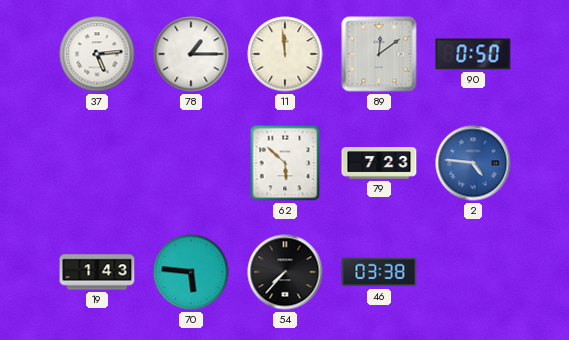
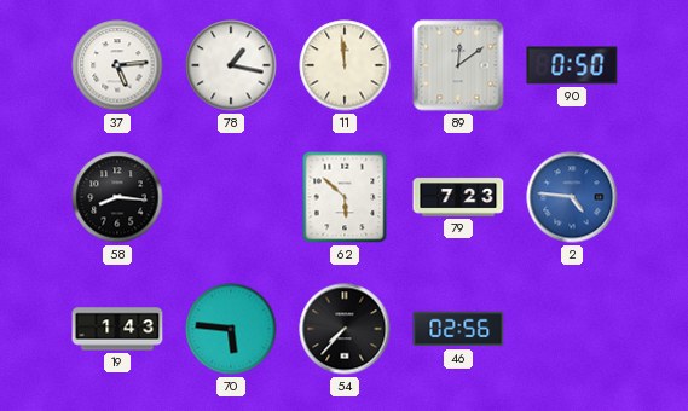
78: 1:15 -> 1:17
58: none -> 8:16
46: 03:38 -> 02:56
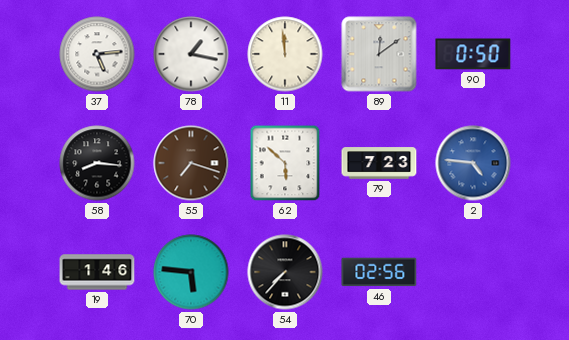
55: none -> 7:18
19: 1:43 -> 1:46
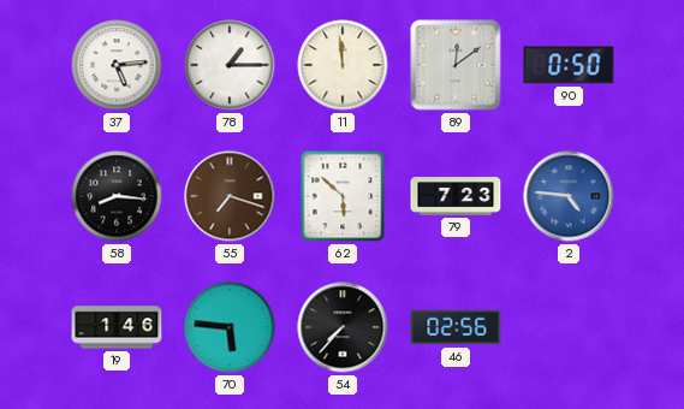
78: 1:17 -> 1:15
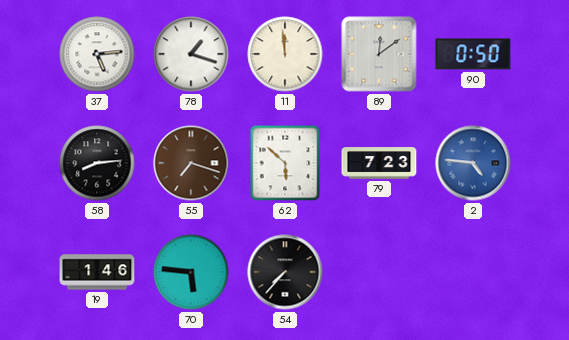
78: 1:15 -> 1:18
58: 8:16 -> 8:14
46: 02:56 -> none
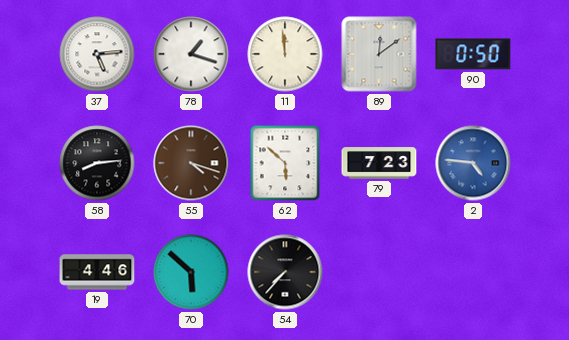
55: 7:18 -> 4:18
19: 1:46 -> 4:46
70: 5:46 -> 5:52
